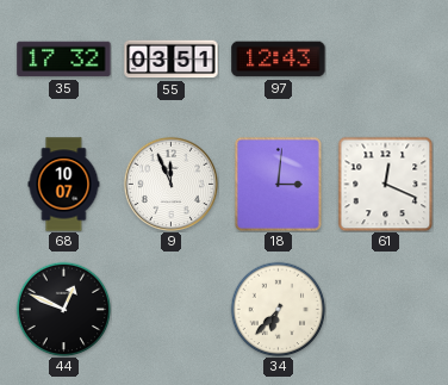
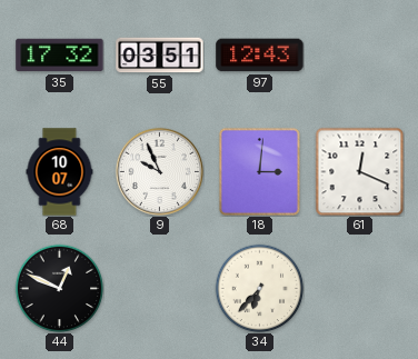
9: 11:56 -> 9:56
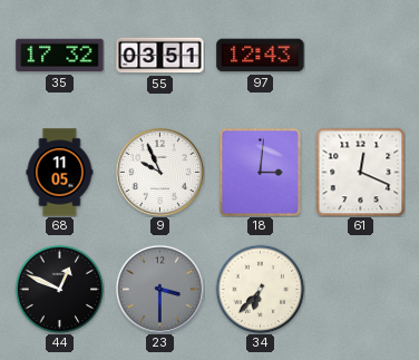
68: 10:07 -> 11:05
23: none -> 3:30
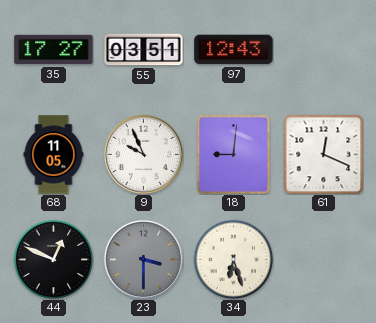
35: 17:32 -> 17:27
18: 3:01 -> 9:01
34: 6:37 -> 6:27
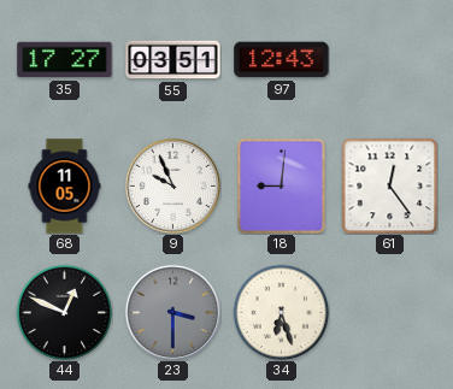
61: 12:19 -> 12:24
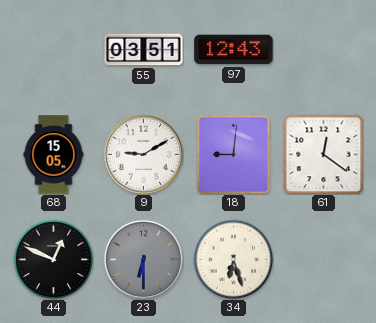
35: 17:27 -> none
68: 11:05 -> 15:05
9: 9:56 -> 9:10
61: 12:24 -> 12:21
23: 3:30 -> 6:30
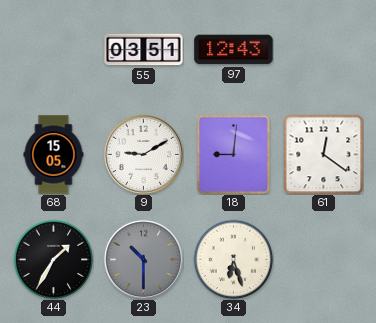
44: 12:49 -> 1:35
23: 6:30 -> 10:30
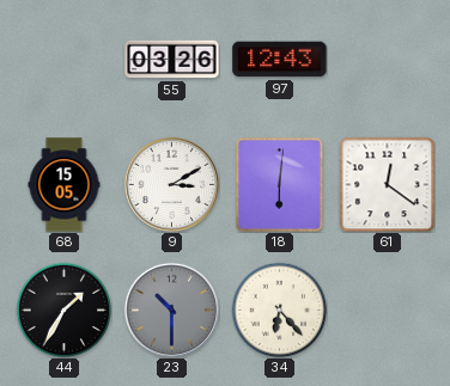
55: 03:51 -> 03:26
9: 9:10 -> 3:10
18: 9:01 -> 6:01
34: 6:27 -> 6:23
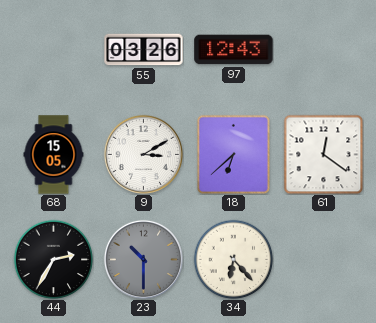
18: 6:01 -> 6:38
44: 1:35 -> 2:35
